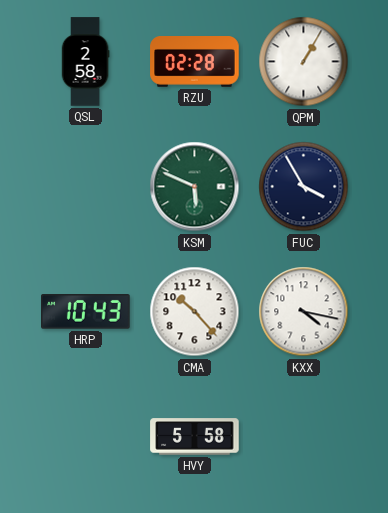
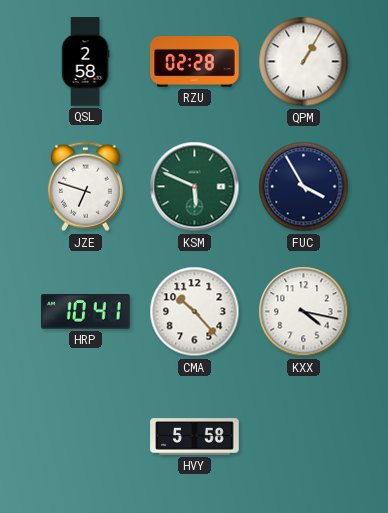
JZE: none -> 6:48
HRP: 10:43 -> 10:41
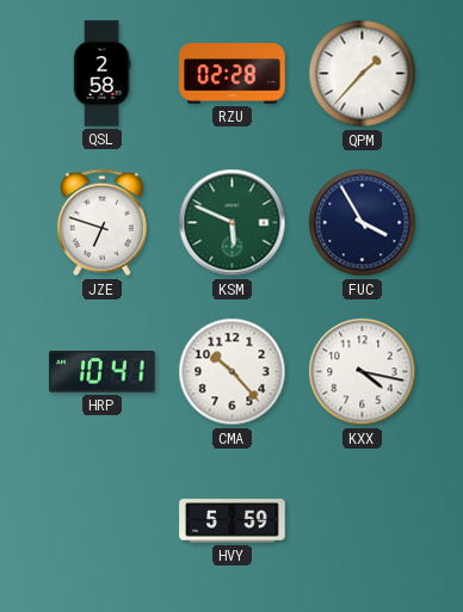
QPM: 1:05 -> 1:37
HVY: 5:58 -> 5:59
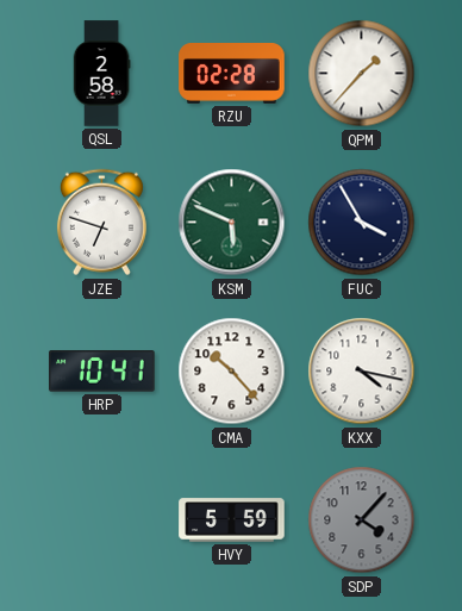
SDP: none -> 4:07
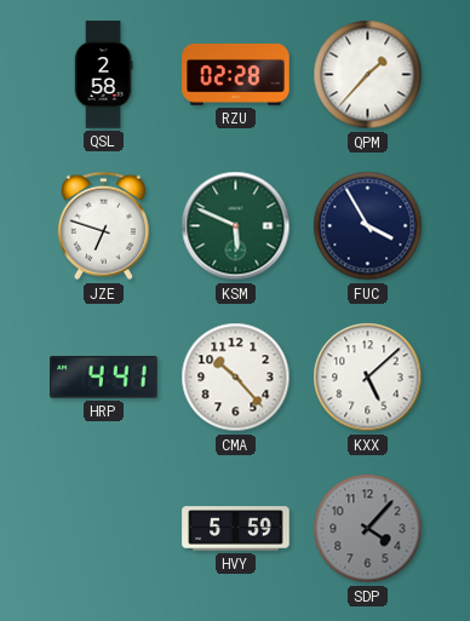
HRP: 10:41 -> 4:41
KXX: 4:17 -> 5:08
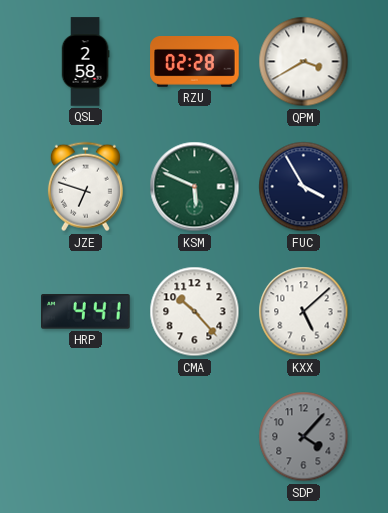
QPM: 1:37 -> 3:40
HVY: 5:59 -> none
